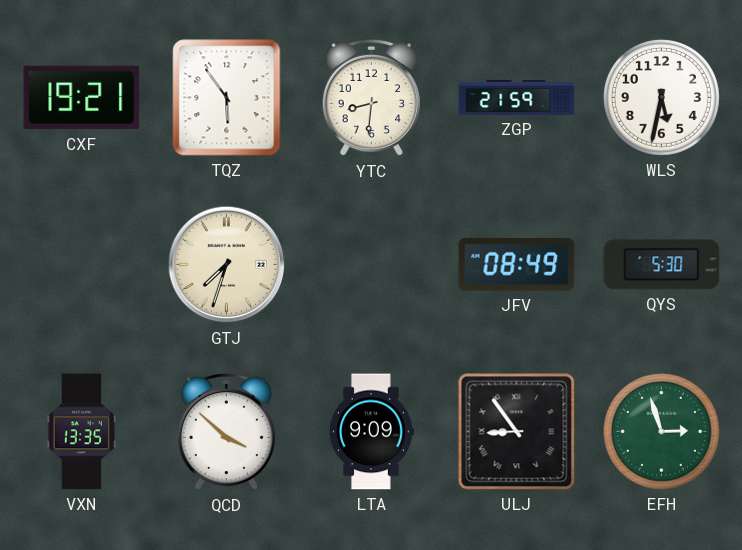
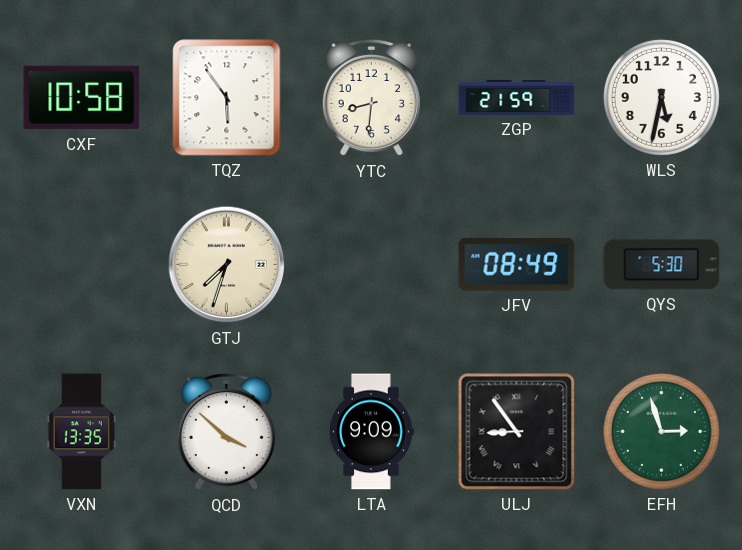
CXF: 19:21 -> 10:58
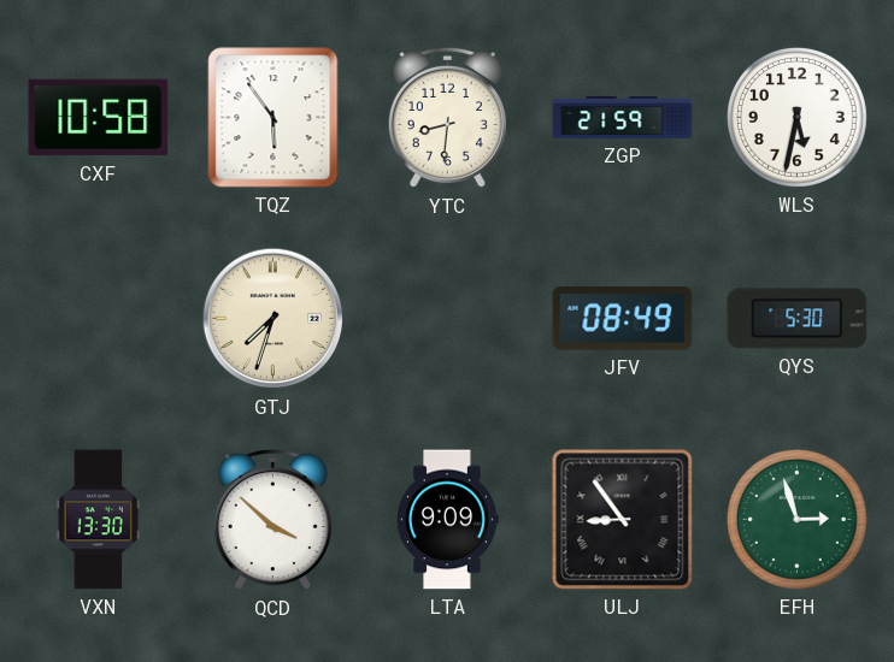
VXN: 13:35 -> 13:30
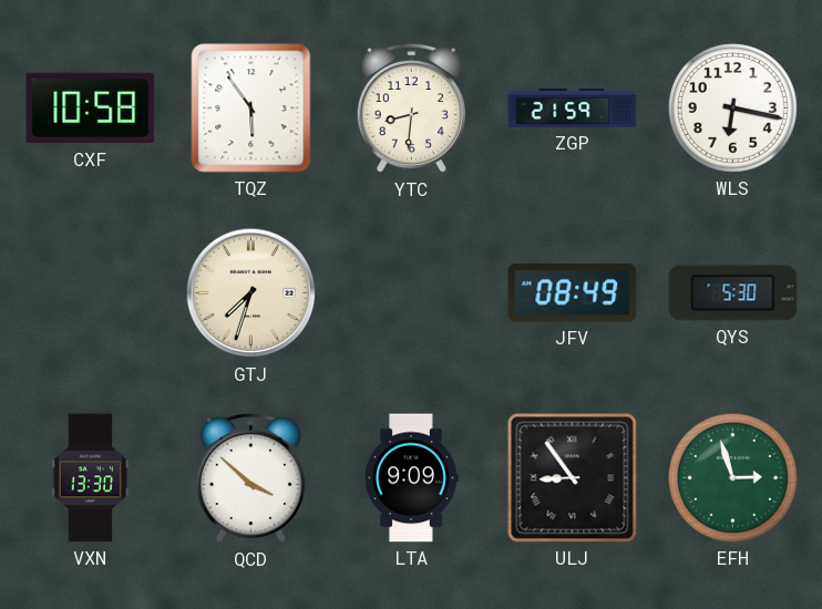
WLS: 5:32 -> 6:17
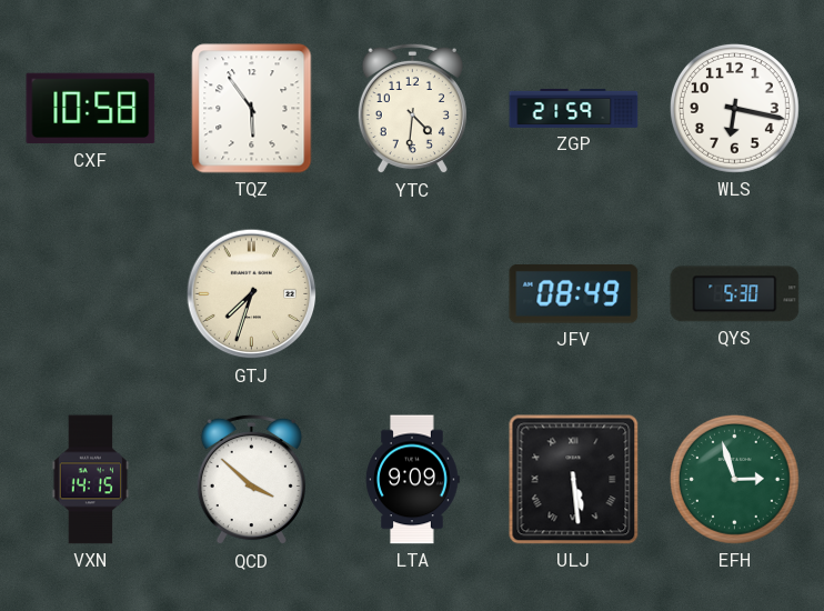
YTC: 8:31 -> 4:31
VXN: 13:30 -> 14:15
ULJ: 8:54 -> 5:29
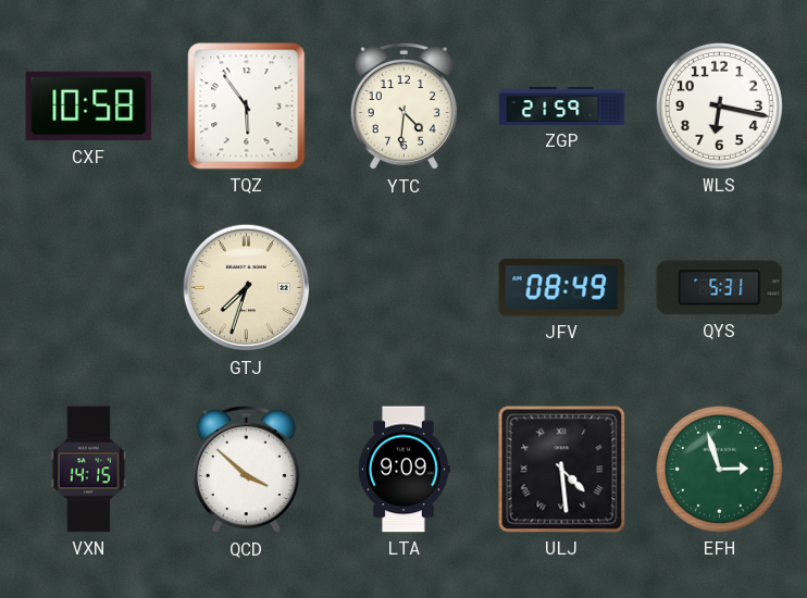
QYS: 5:30 -> 5:31
ULJ: 5:29 -> 4:29
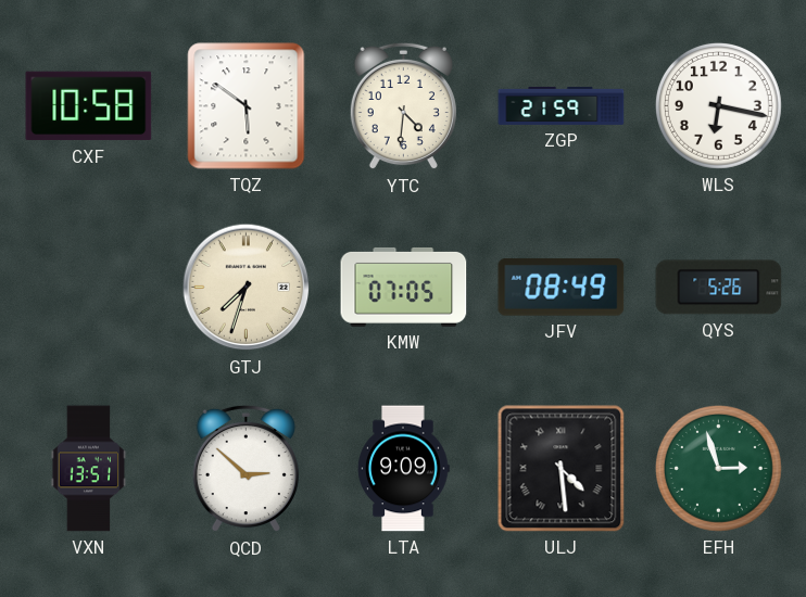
TQZ: 5:54 -> 5:51
KMW: none -> 07:05
QYS: 5:31 -> 5:26
VXN: 14:15 -> 13:51
QCD: 3:52 -> 2:52
